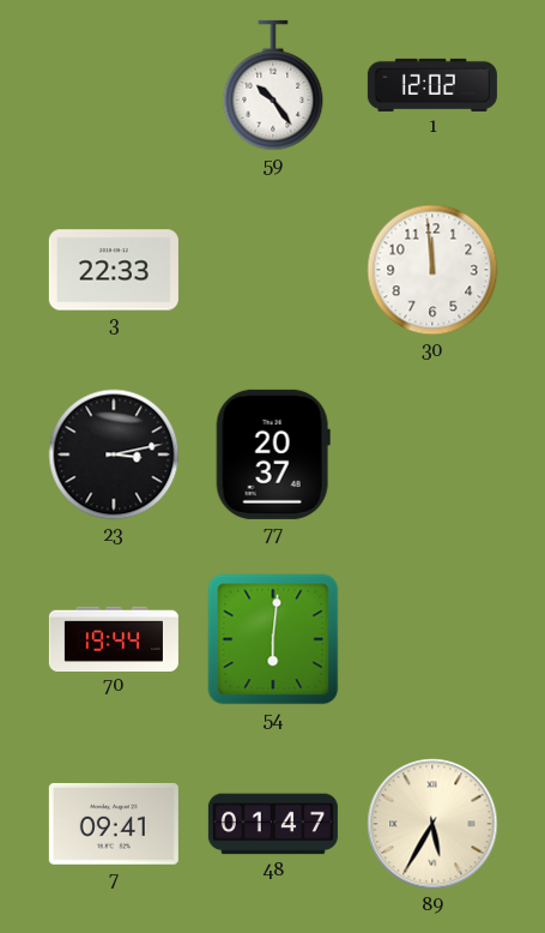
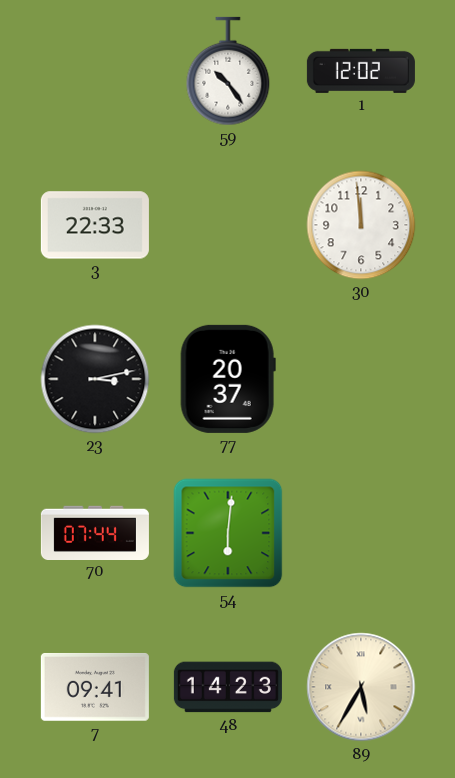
70: 19:44 -> 07:44
48: 01:47 -> 14:23
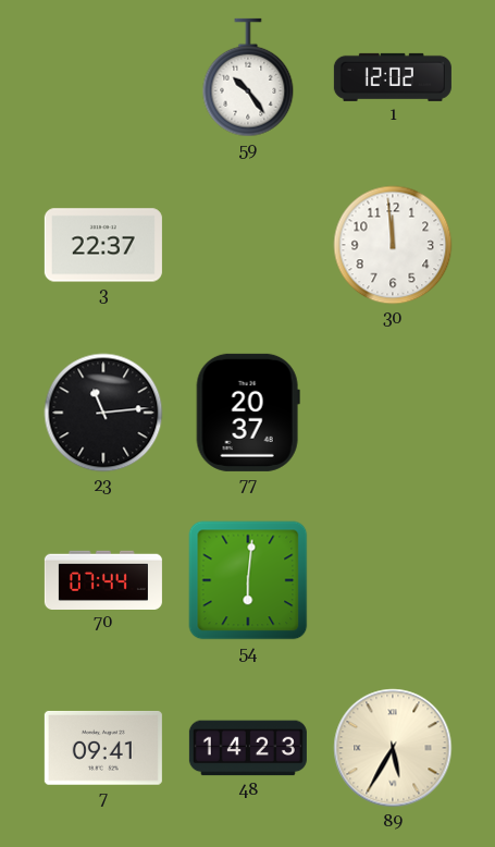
3: 22:33 -> 22:37
23: 3:13 -> 11:14
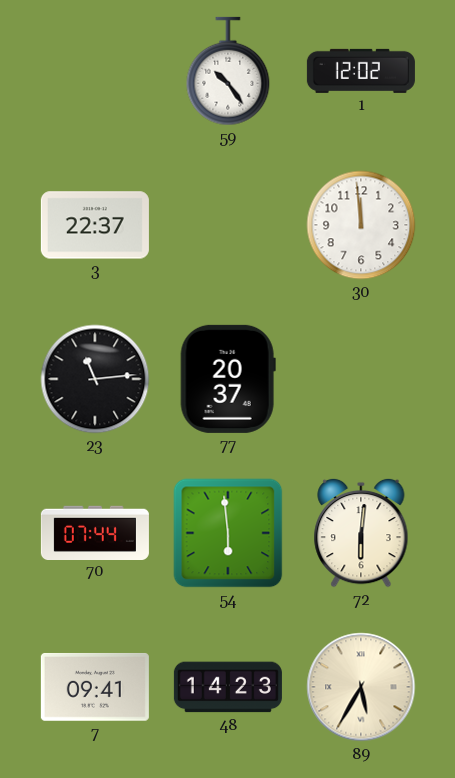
54: 6:01 -> 5:59
72: none -> 6:01
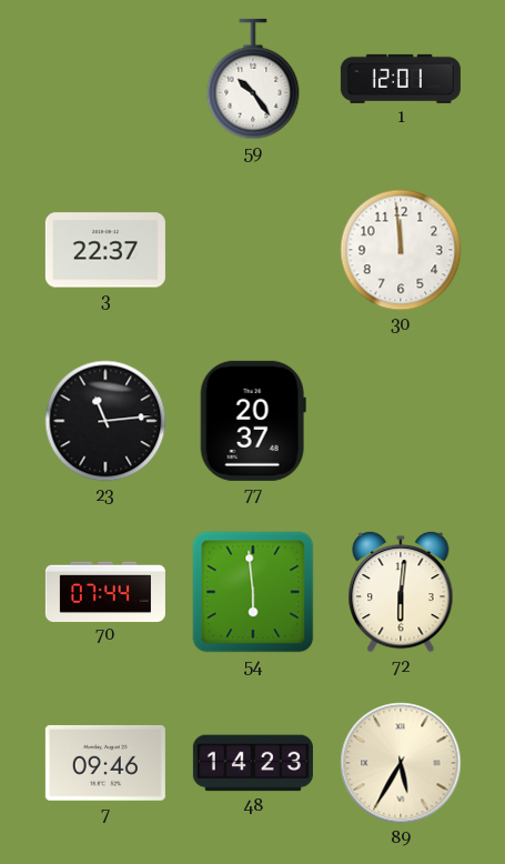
1: 12:02 -> 12:01
7: 09:41 -> 09:46
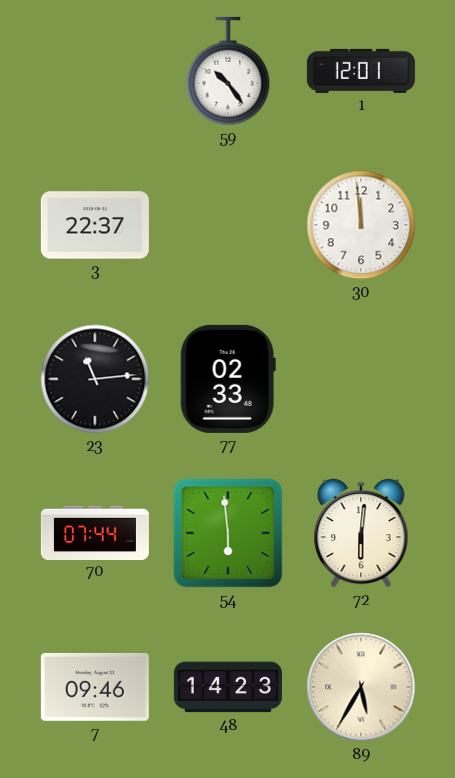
77: 20:37 -> 02:33
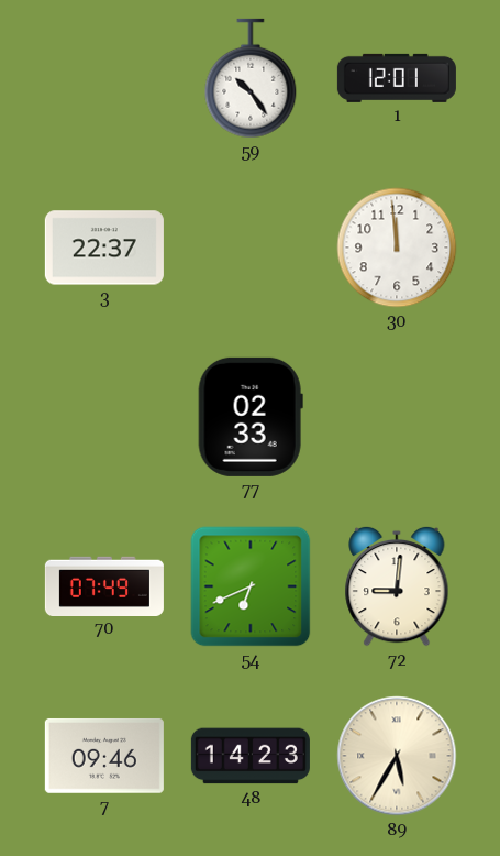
23: 11:14 -> none
70: 07:44 -> 07:49
54: 5:59 -> 6:41
72: 6:01 -> 9:01
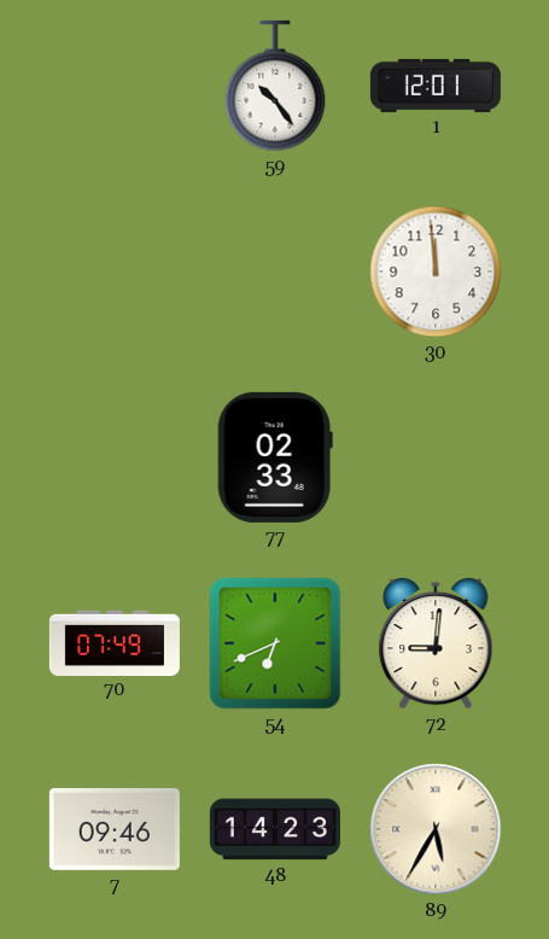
3: 22:37 -> none
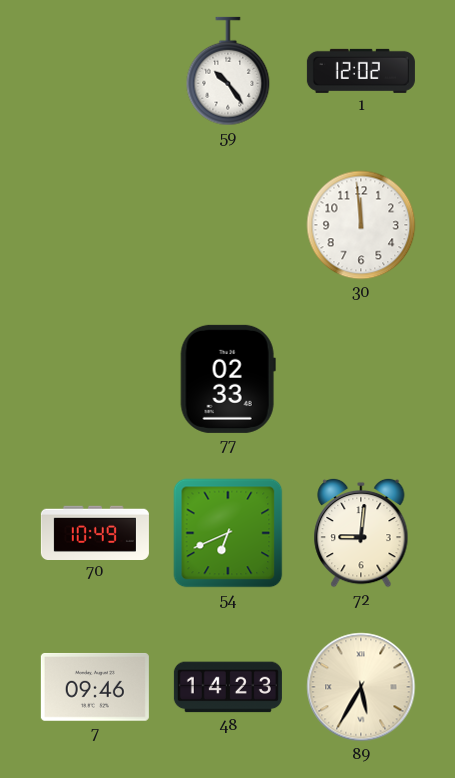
1: 12:01 -> 12:02
70: 07:49 -> 10:49
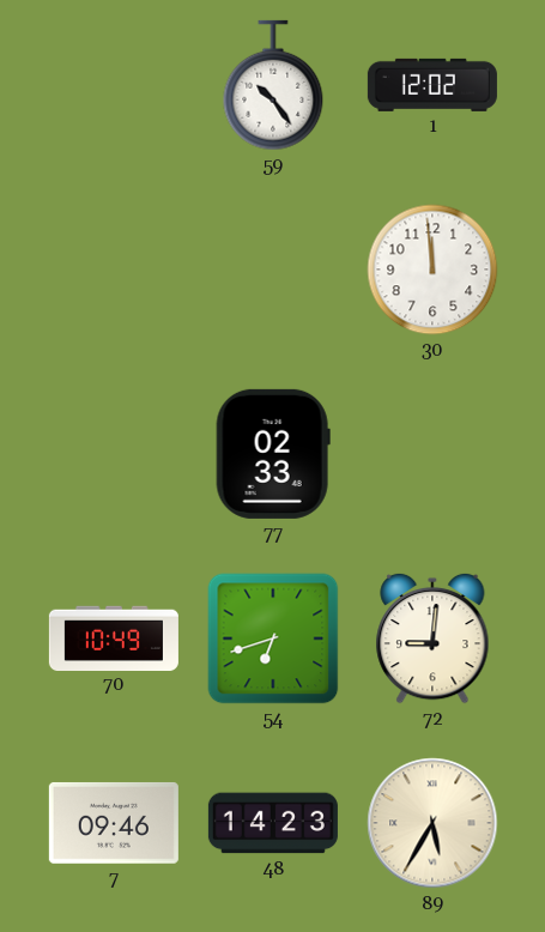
54: 6:41 -> 6:42
